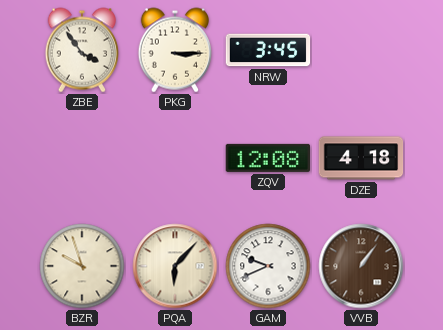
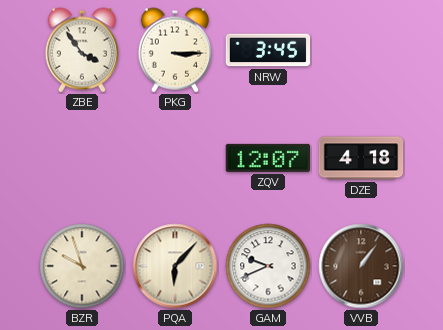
ZQV: 12:08 -> 12:07
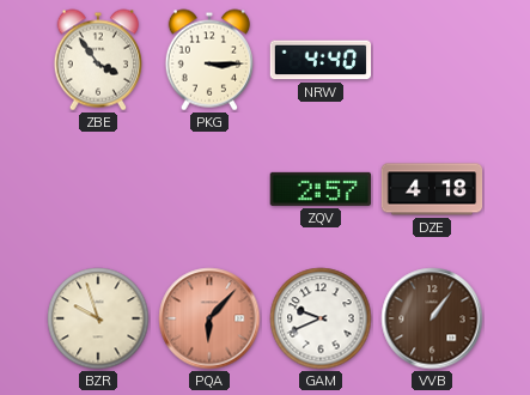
NRW: 3:45 -> 4:40
ZQV: 12:07 -> 2:57
PQA dial: cream -> salmon
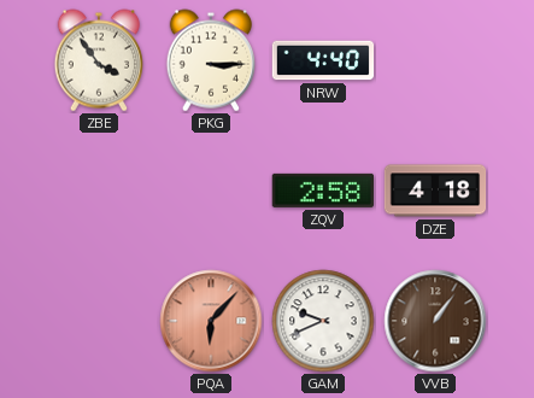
ZQV: 2:57 -> 2:58
BZR: 9:57 -> none
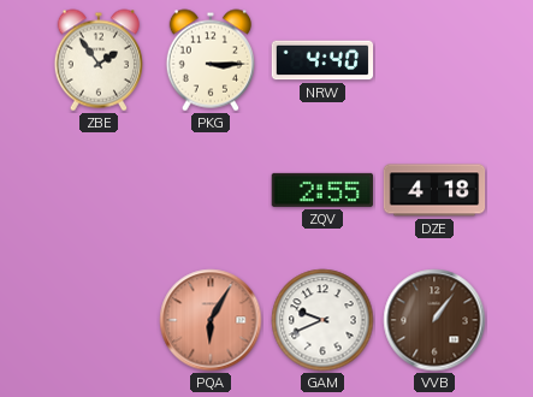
ZBE: 3:54 -> 1:54
ZQV: 2:58 -> 2:55
PQA: 6:07 -> 6:05
